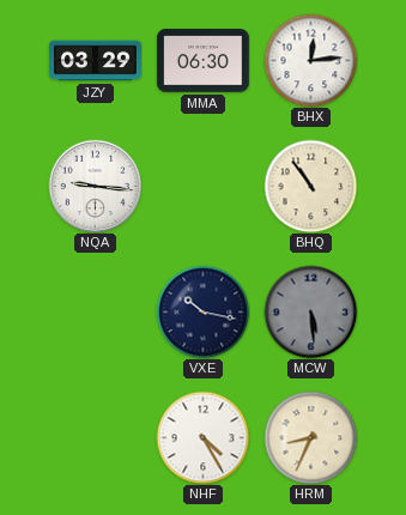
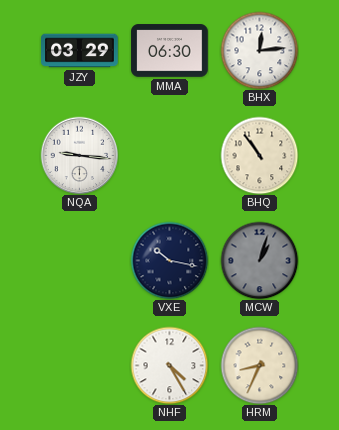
MCW: 5:29 -> 1:03
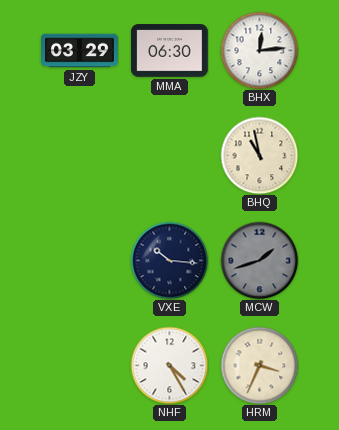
NQA: 9:16 -> none
BHQ: 10:54 -> 10:58
VXE: 10:17 -> 10:16
MCW: 1:03 -> 1:42
HRM: 8:34 -> 3:34
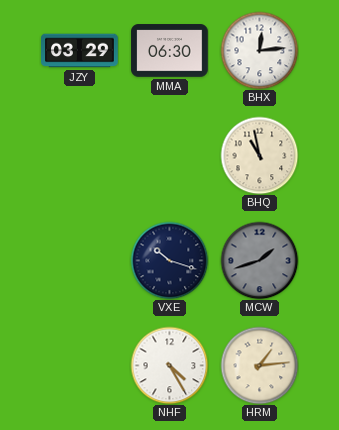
VXE: 10:16 -> 10:18
HRM: 3:34 -> 1:14
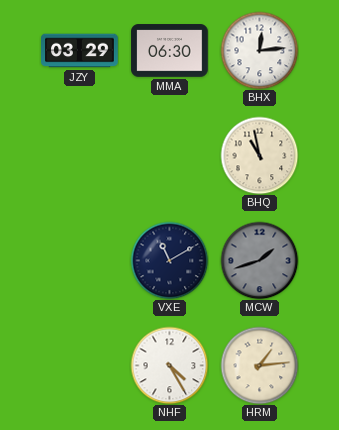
VXE: 10:18 -> 11:10
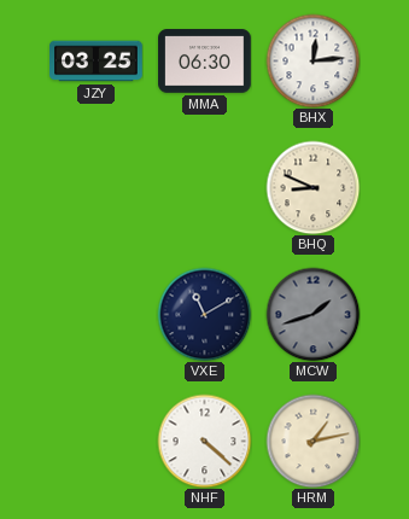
JZY: 03:29 -> 03:25
BHQ: 10:58 -> 8:49
NHF: 4:25 -> 4:22
HRM: 1:14 -> 1:13
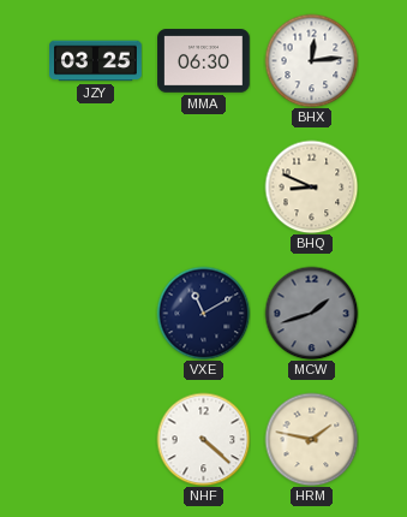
HRM: 1:13 -> 1:47
